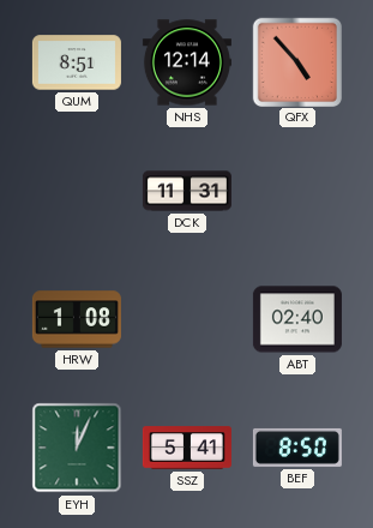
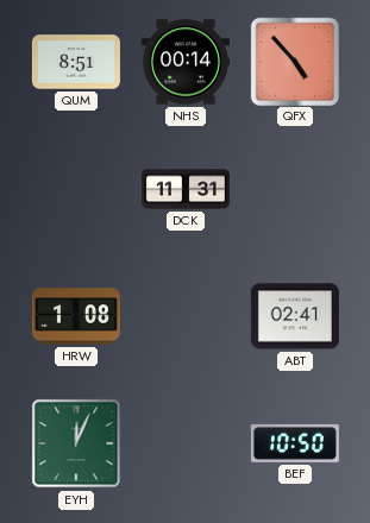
NHS: 12:14 -> 00:14
ABT: 02:40 -> 02:41
SSZ: 5:41 -> none
BEF: 8:50 -> 10:50
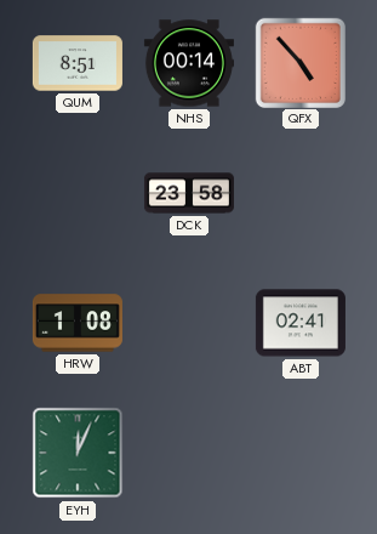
DCK: 11:31 -> 23:58
BEF: 10:50 -> none
